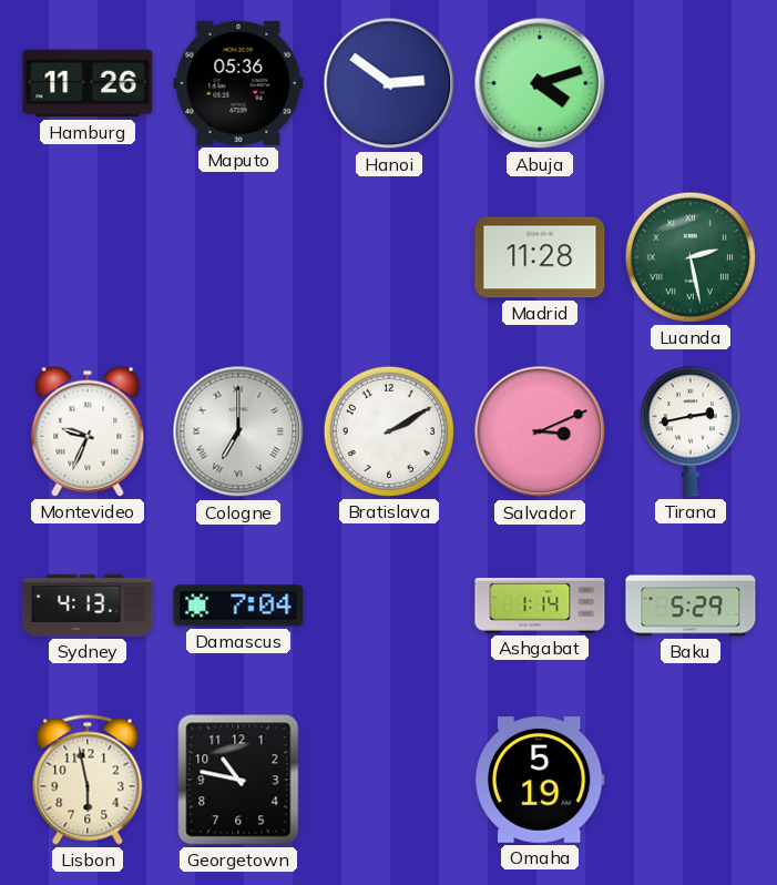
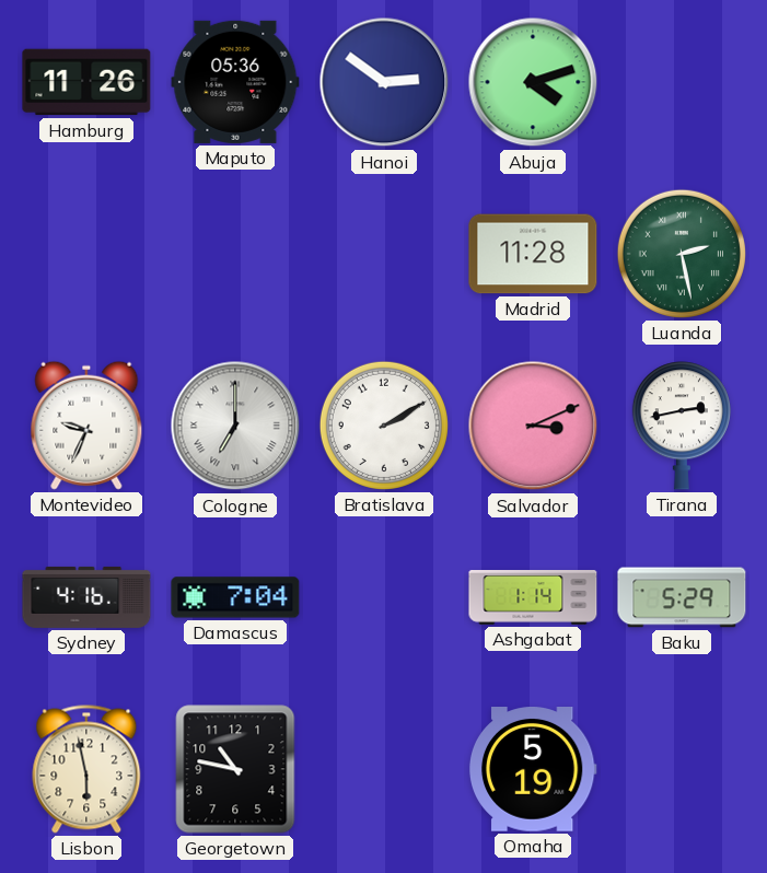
Sydney: 4:13 -> 4:16
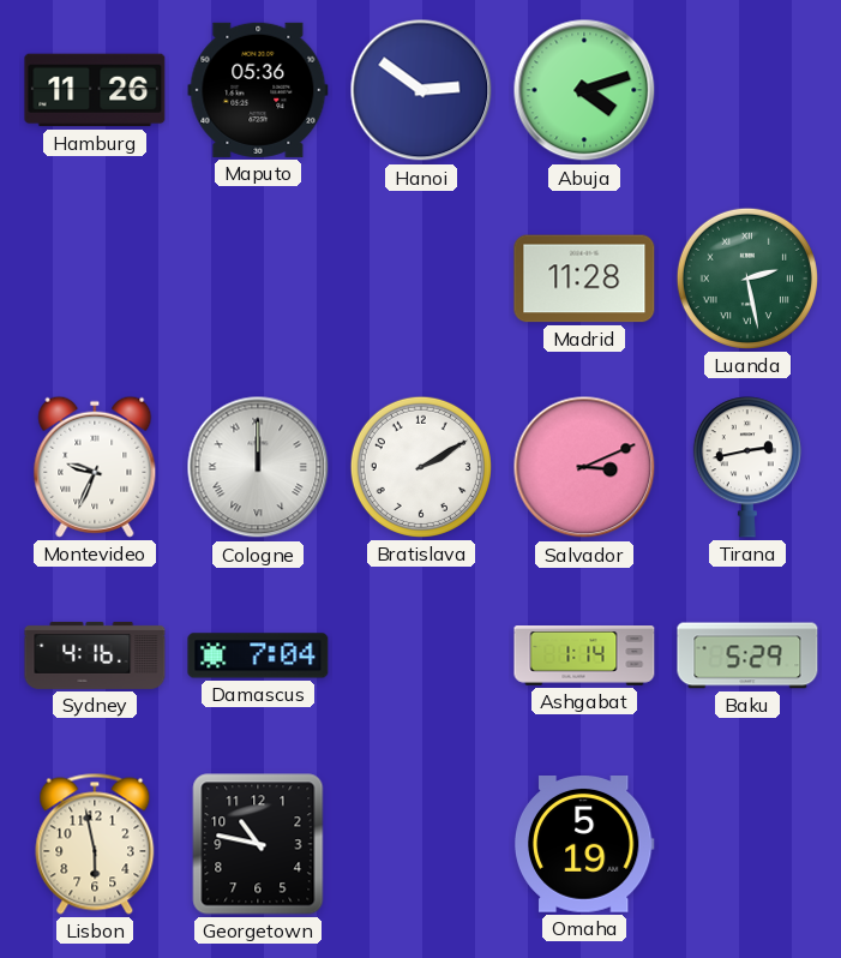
Cologne: 7:00 -> 12:00
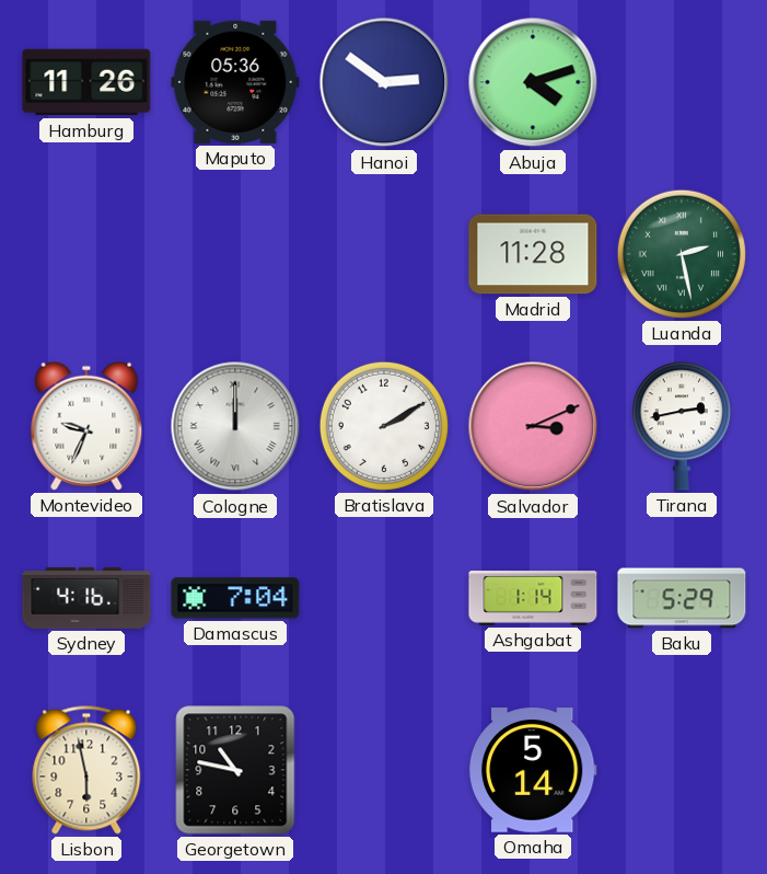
Omaha: 5:19 -> 5:14
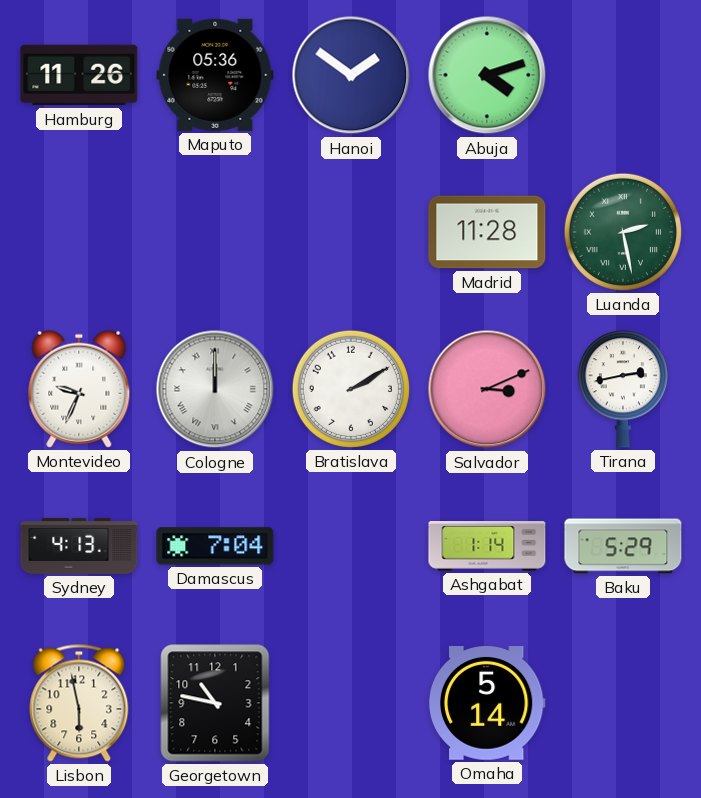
Hanoi: 2:51 -> 1:51
Sydney: 4:16 -> 4:13
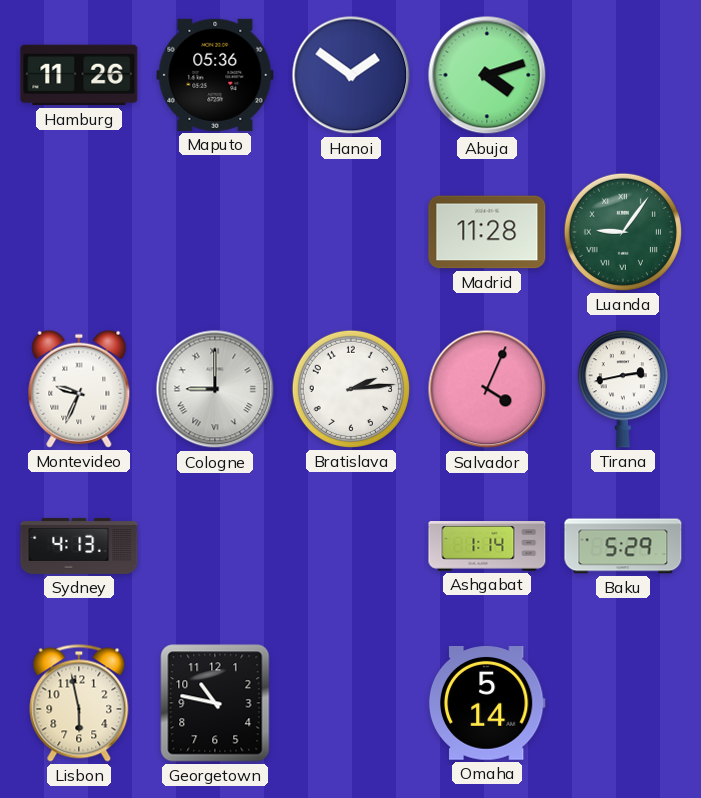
Luanda: 2:28 -> 9:06
Cologne: 12:00 -> 9:00
Bratislava: 2:10 -> 2:14
Salvador: 3:11 -> 4:04
Damascus: 7:04 -> none
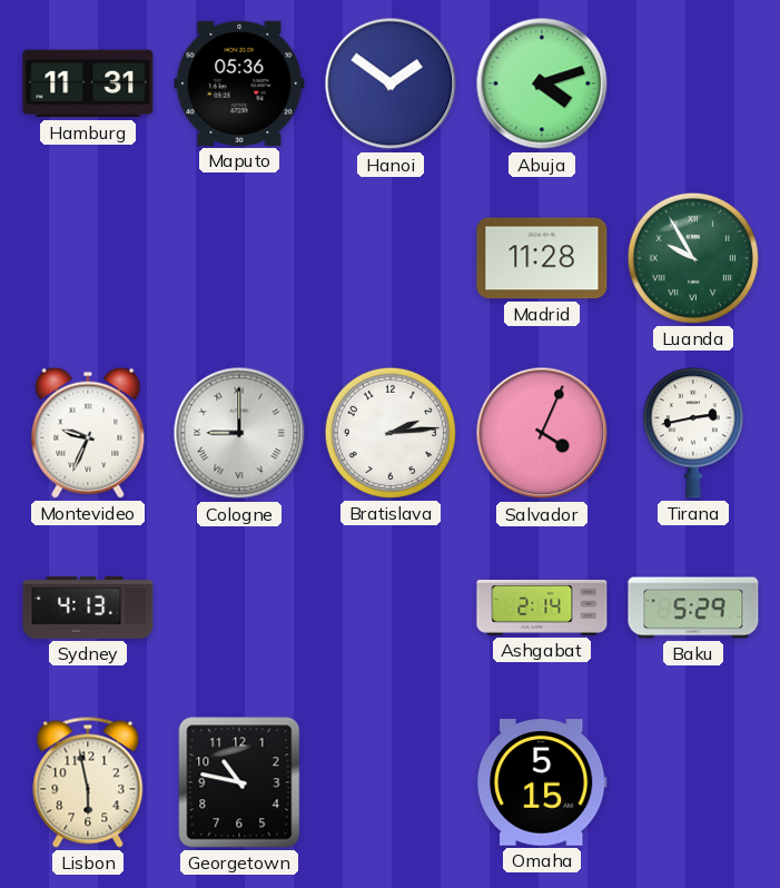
Hamburg: 11:26 -> 11:31
Luanda: 9:06 -> 9:55
Ashgabat: 1:14 -> 2:14
Omaha: 5:14 -> 5:15
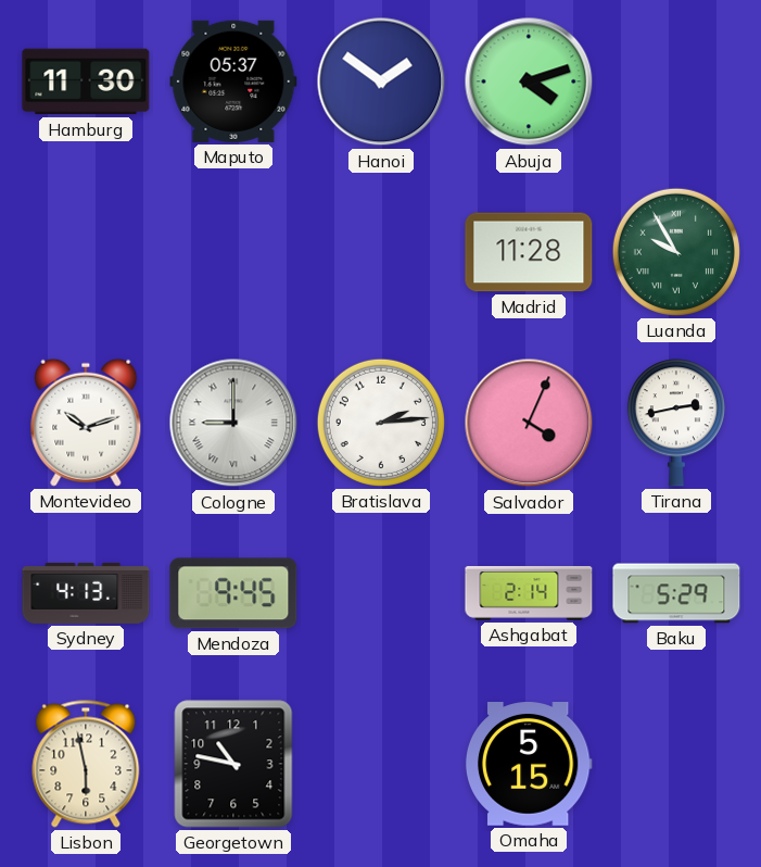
Hamburg: 11:31 -> 11:30
Maputo: 05:36 -> 05:37
Montevideo: 9:34 -> 10:12
Mendoza: none -> 9:45
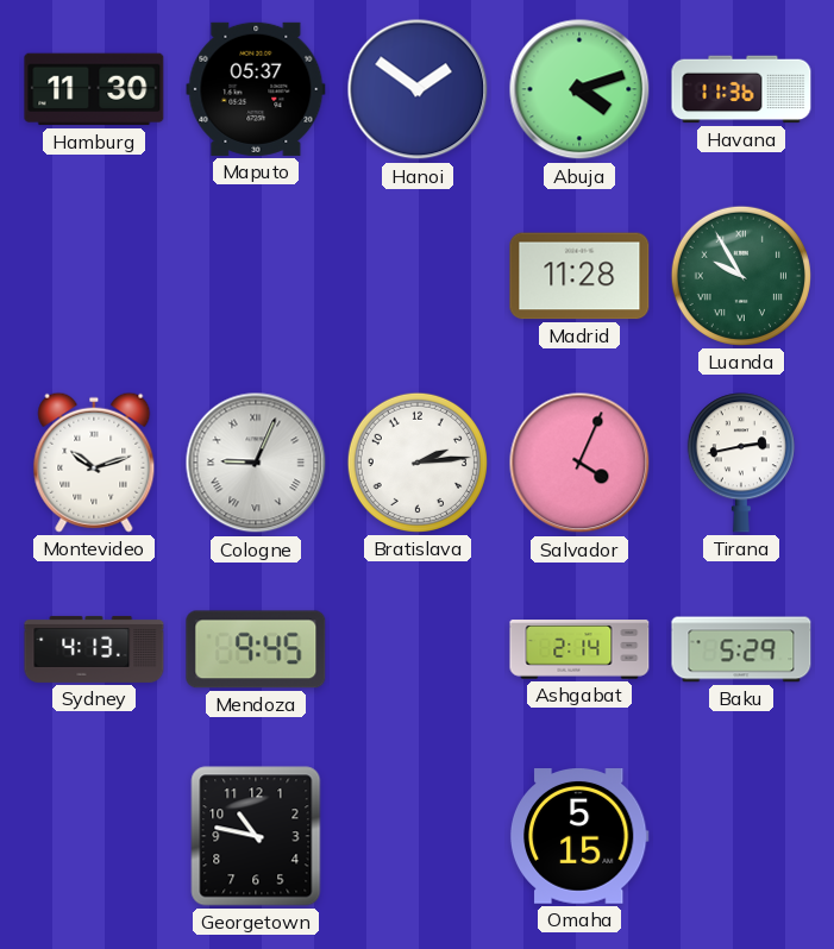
Havana: none -> 11:36
Cologne: 9:00 -> 9:04
Lisbon: 5:58 -> none
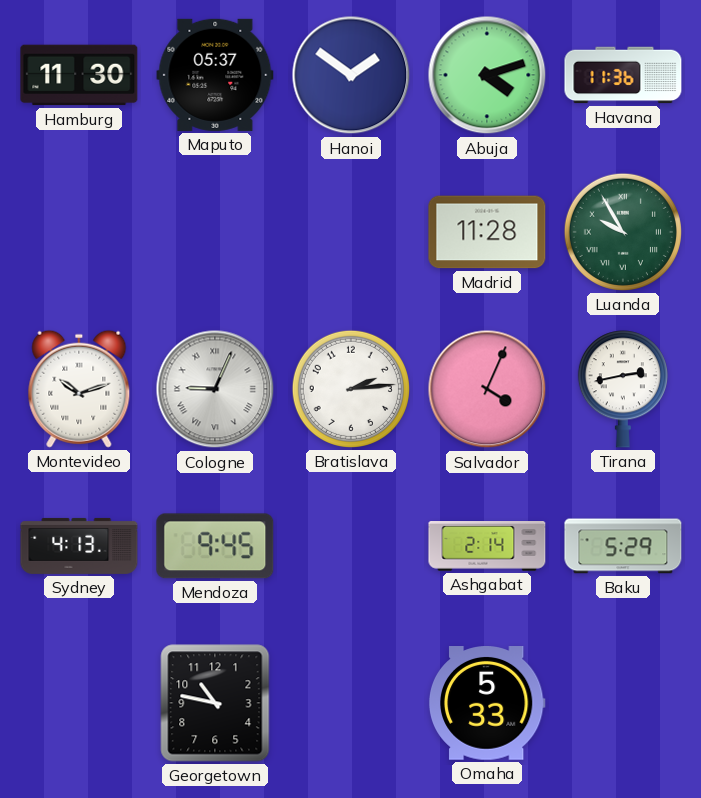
Omaha: 5:15 -> 5:33
